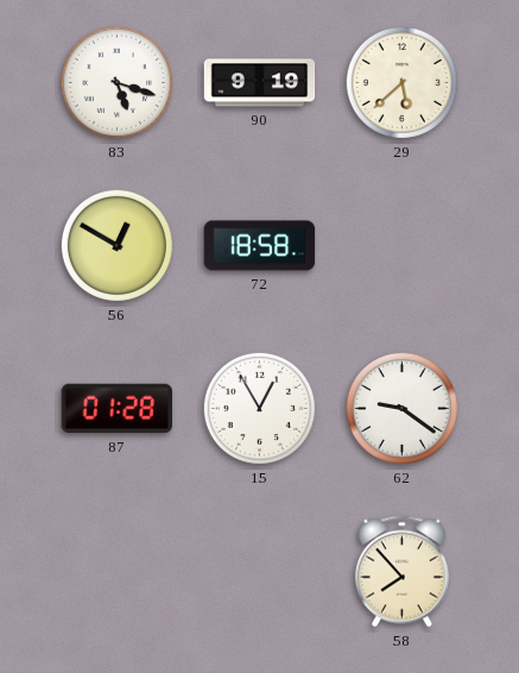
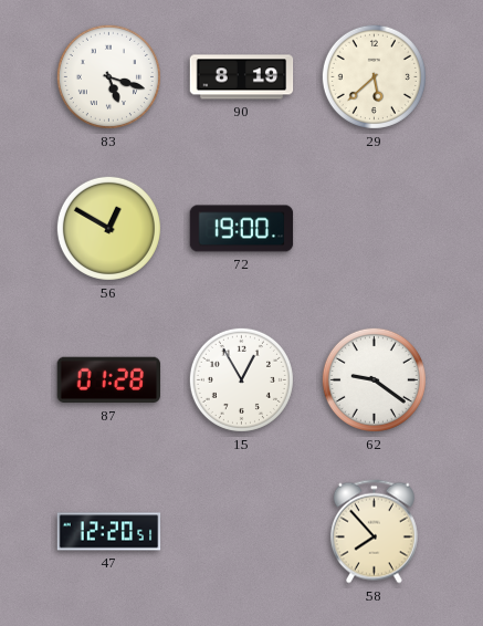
90: 9:19 -> 8:19
72: 18:58 -> 19:00
47: none -> 12:20
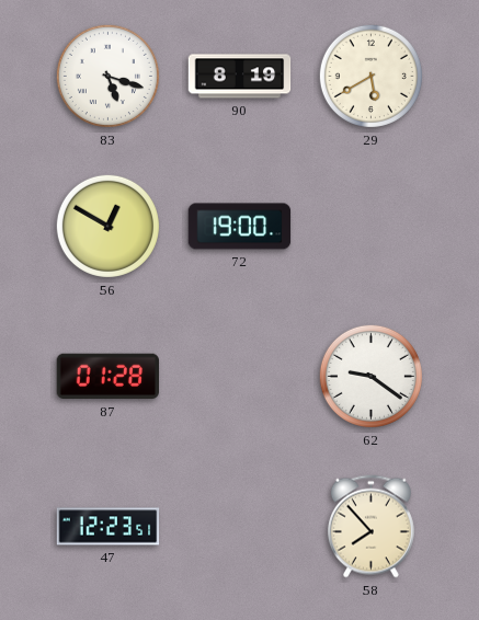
29: 5:38 -> 5:40
15: 12:55 -> none
47: 12:20 -> 12:23
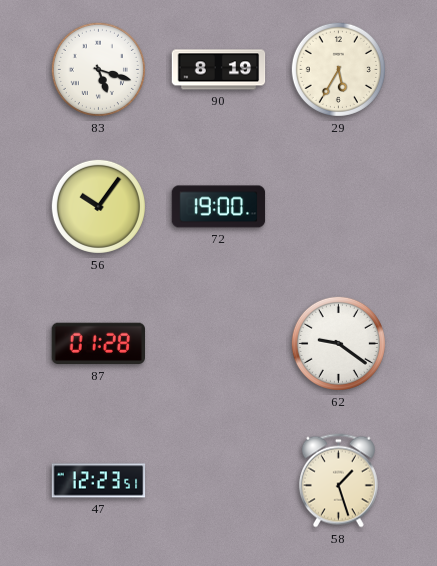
29: 5:40 -> 5:35
56: 12:50 -> 10:06
58: 7:53 -> 1:27
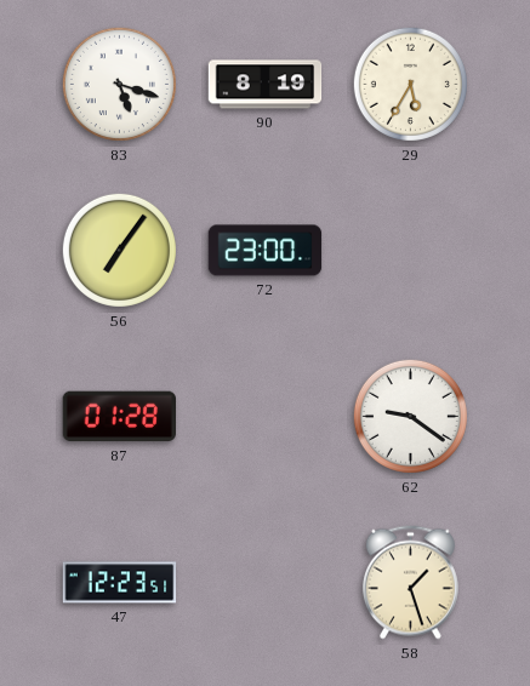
56: 10:06 -> 7:06
72: 19:00 -> 23:00
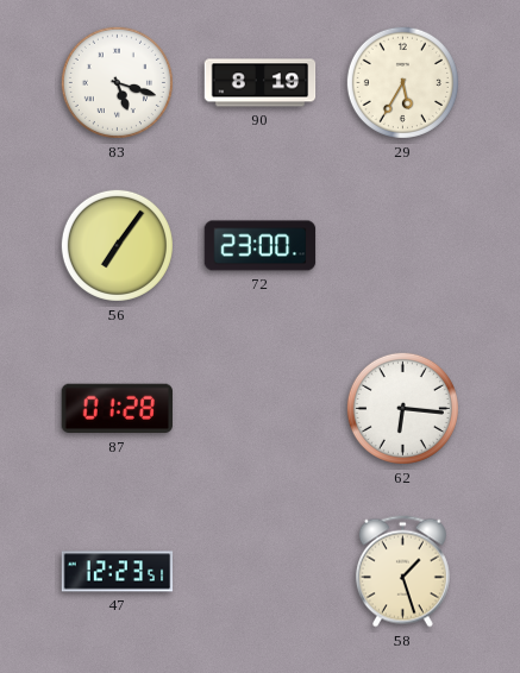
62: 9:21 -> 6:16
